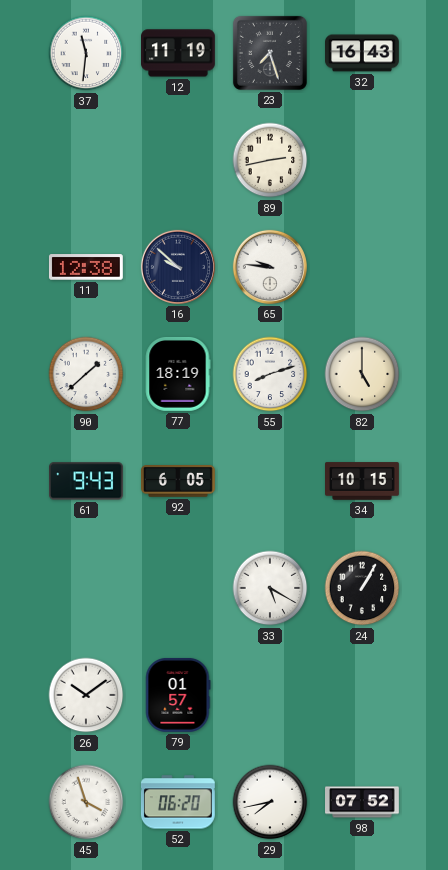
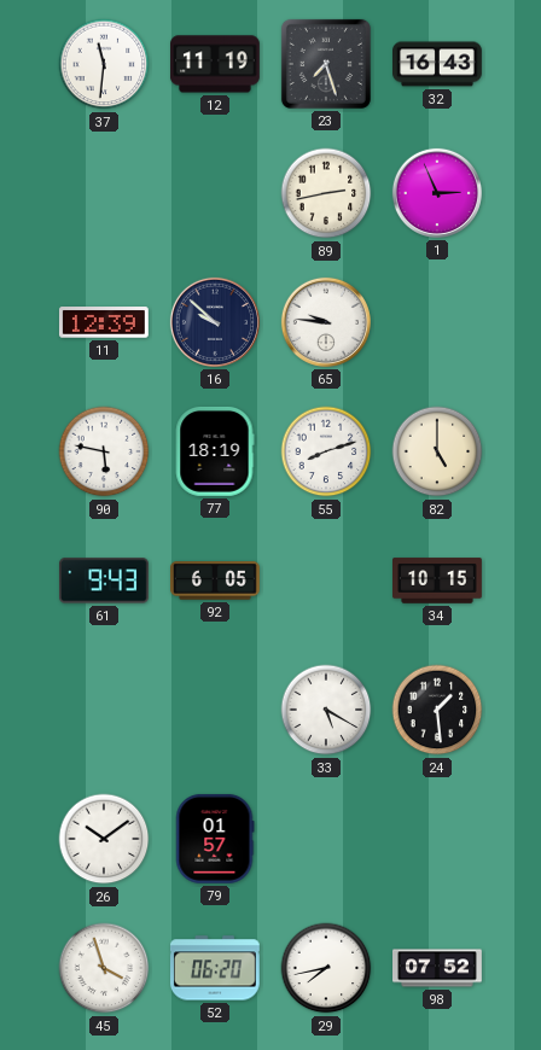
1: none -> 2:56
11: 12:38 -> 12:39
90: 1:38 -> 5:47
24: 1:05 -> 1:29
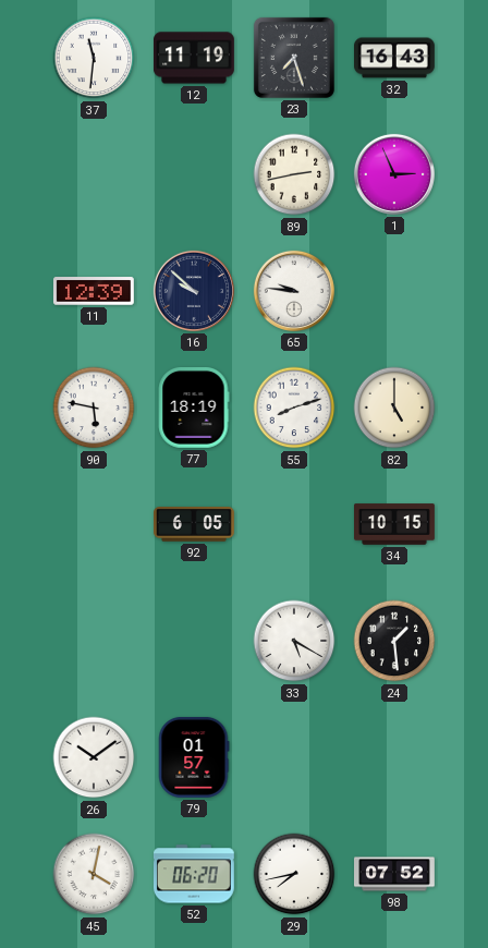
61: 9:43 -> none
45: 3:57 -> 4:02
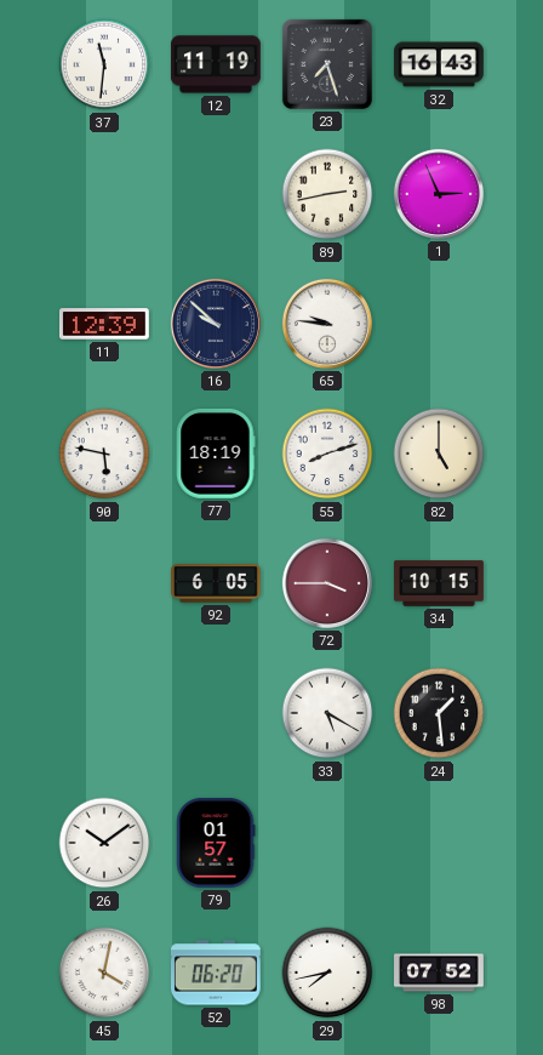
72: none -> 3:45
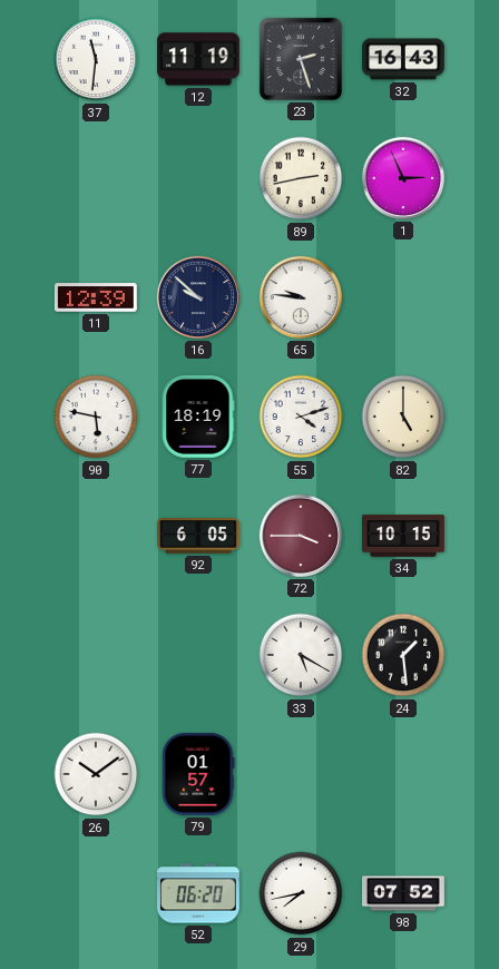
23: 7:27 -> 2:27
55: 8:12 -> 4:12
45: 4:02 -> none
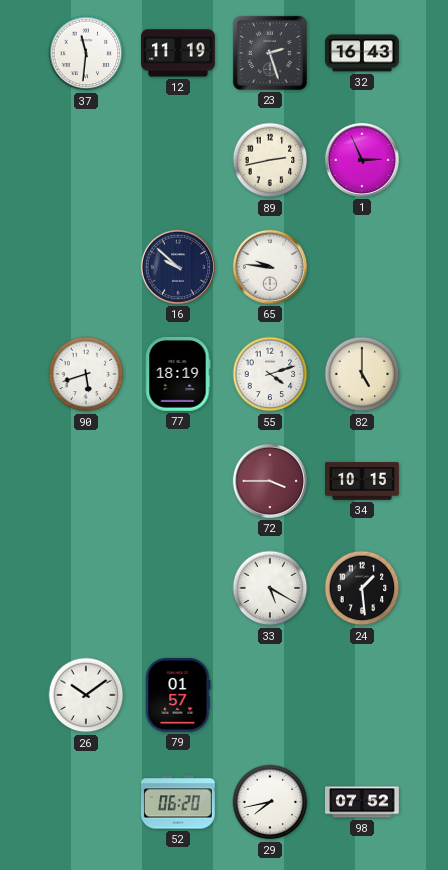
11: 12:39 -> none
90: 5:47 -> 5:42
92: 6:05 -> none
